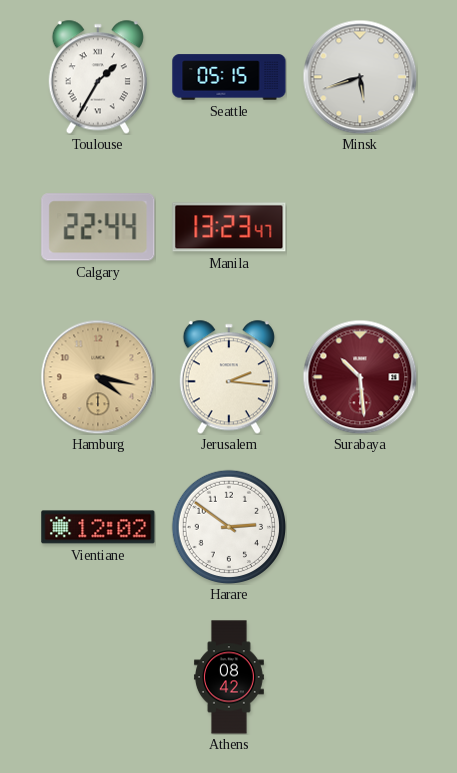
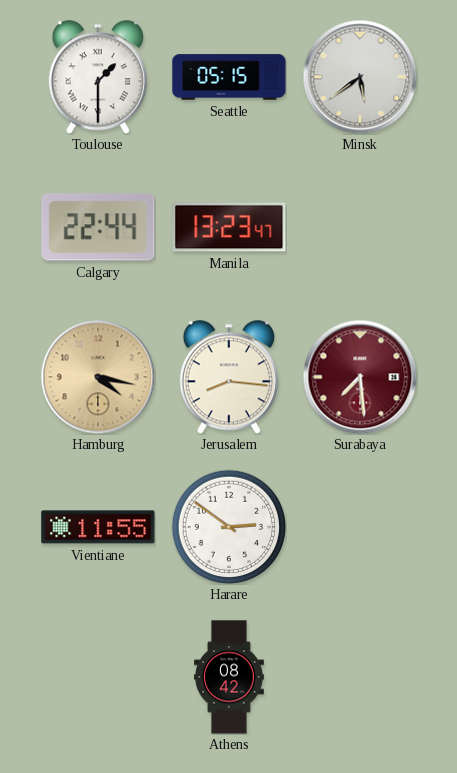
Toulouse: 1:35 -> 1:30
Minsk: 5:42 -> 5:39
Jerusalem: 2:16 -> 8:16
Surabaya: 10:29 -> 7:29
Vientiane: 12:02 -> 11:55
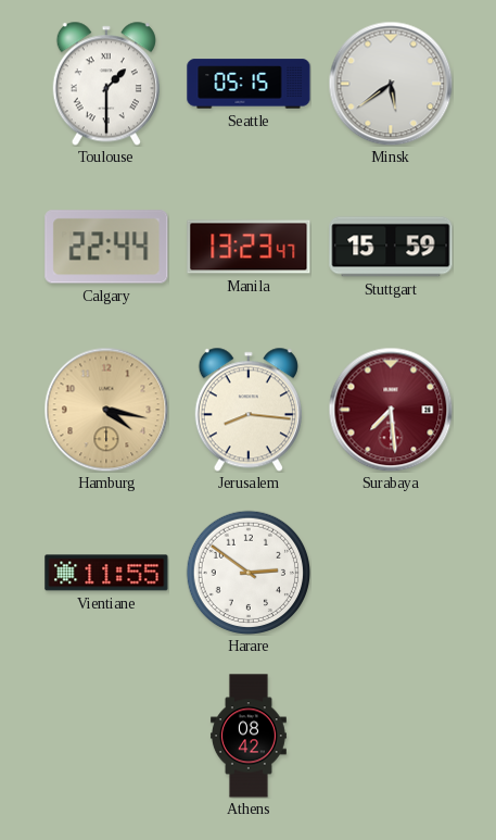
Stuttgart: none -> 15:59
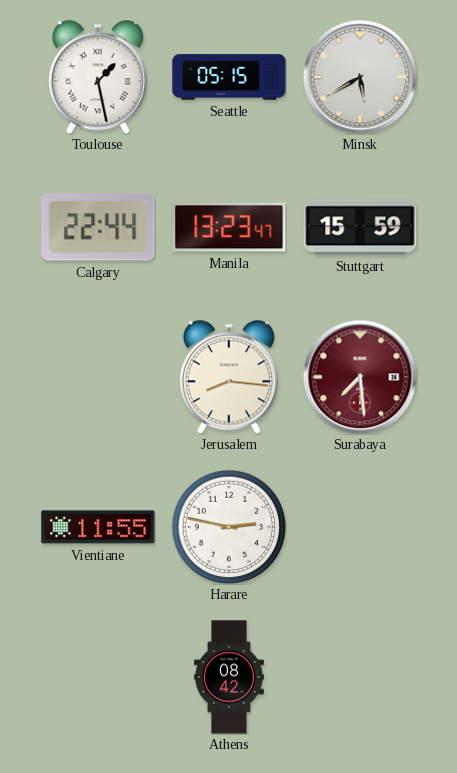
Toulouse: 1:30 -> 1:28
Minsk: 5:39 -> 5:40
Hamburg: 4:17 -> none
Harare: 2:51 -> 2:47
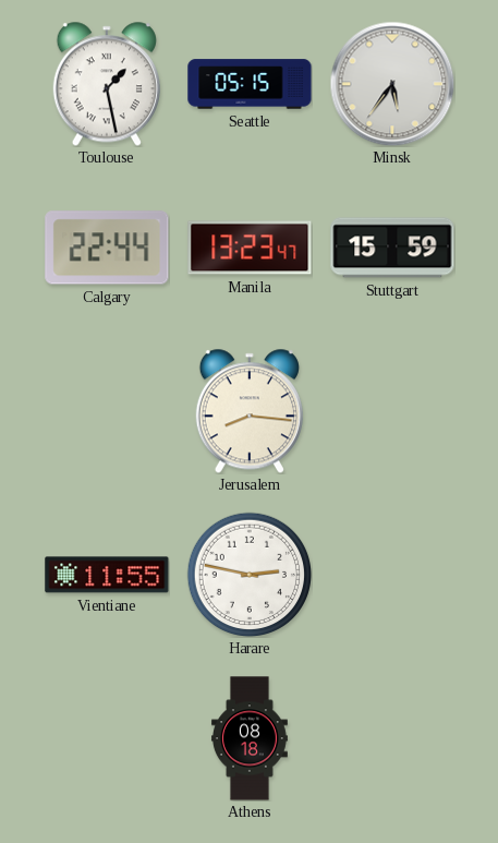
Minsk: 5:40 -> 5:36
Surabaya: 7:29 -> none
Athens: 08:42 -> 08:18
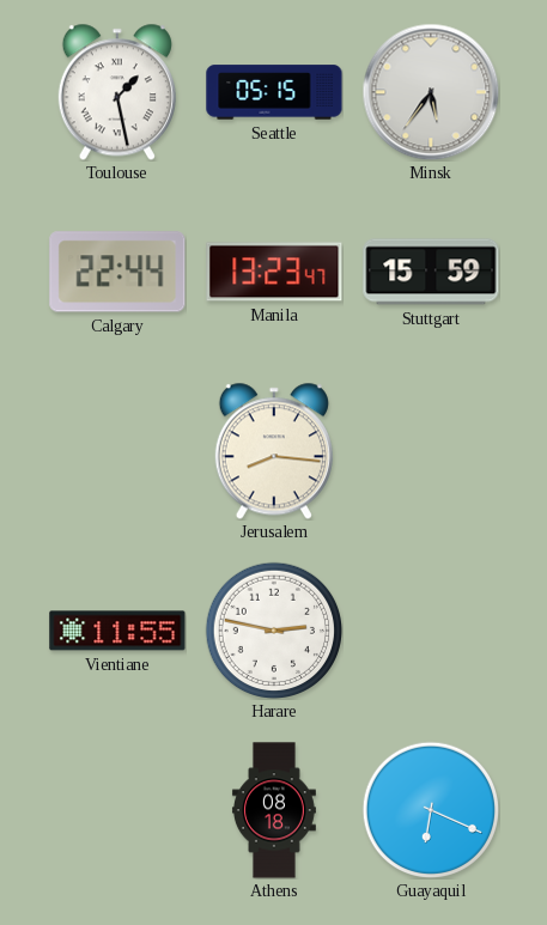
Guayaquil: none -> 6:19
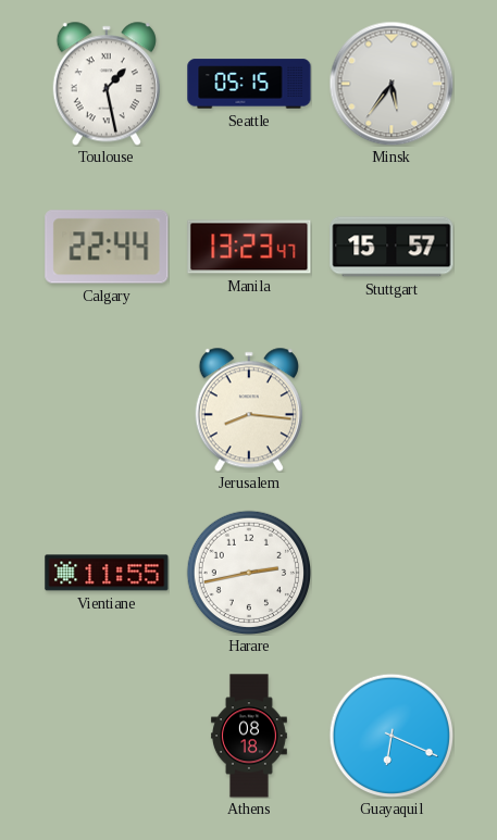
Stuttgart: 15:59 -> 15:57
Harare: 2:47 -> 2:43
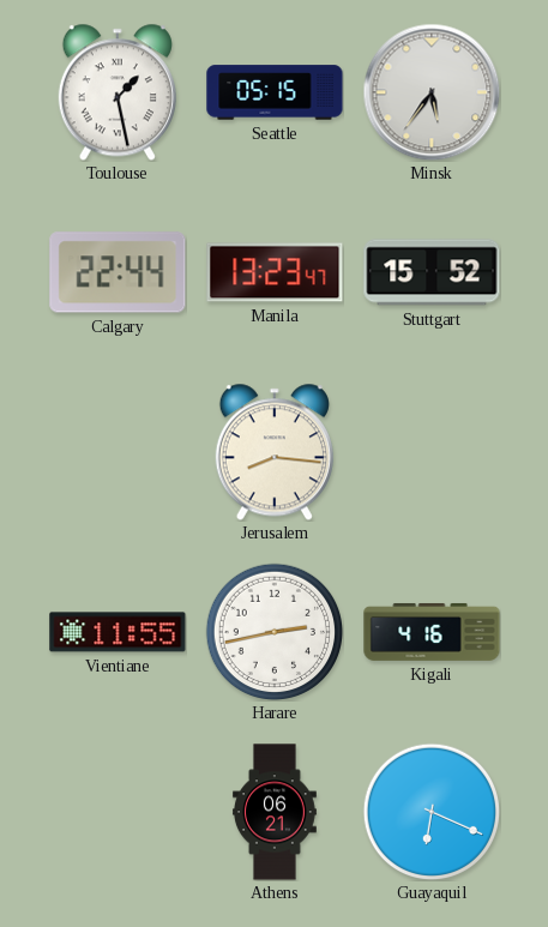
Stuttgart: 15:57 -> 15:52
Kigali: none -> 4:16
Athens: 08:18 -> 06:21
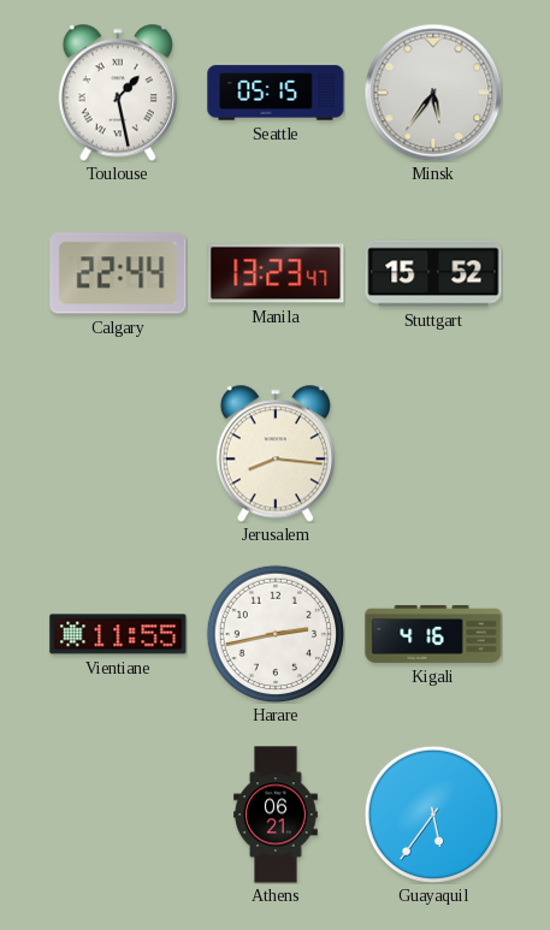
Guayaquil: 6:19 -> 5:36
